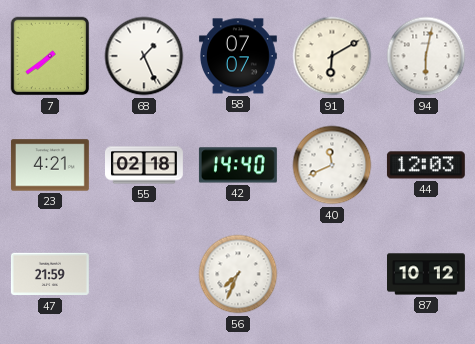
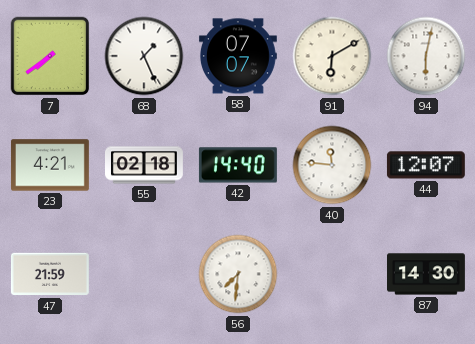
40: 11:41 -> 11:46
44: 12:03 -> 12:07
56: 7:34 -> 7:31
87: 10:12 -> 14:30
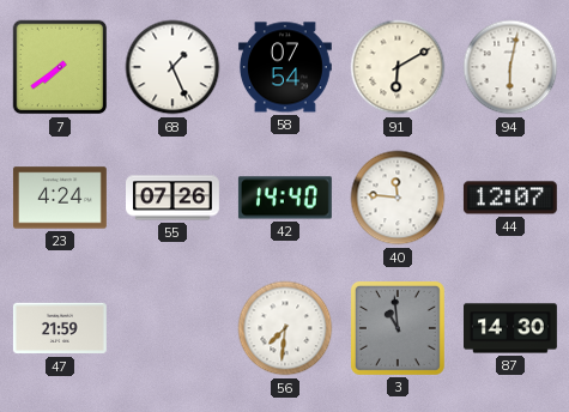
58: 07:07 -> 07:54
23: 4:21 -> 4:24
55: 02:18 -> 07:26
3: none -> 10:59
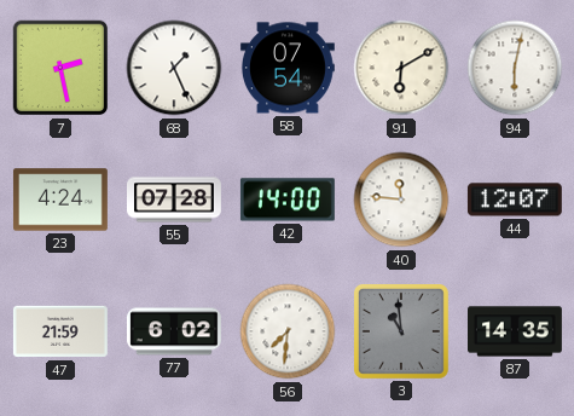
7: 7:39 -> 2:28
55: 07:26 -> 07:28
42: 14:40 -> 14:00
77: none -> 6:02
87: 14:30 -> 14:35
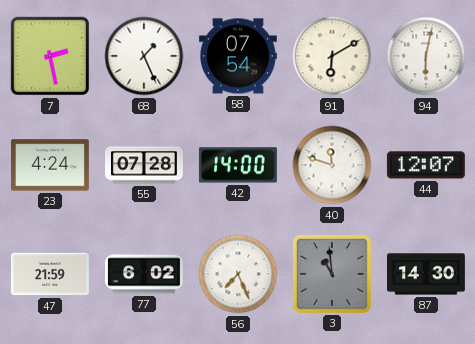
40: 11:46 -> 11:48
56: 7:31 -> 7:26
87: 14:35 -> 14:30
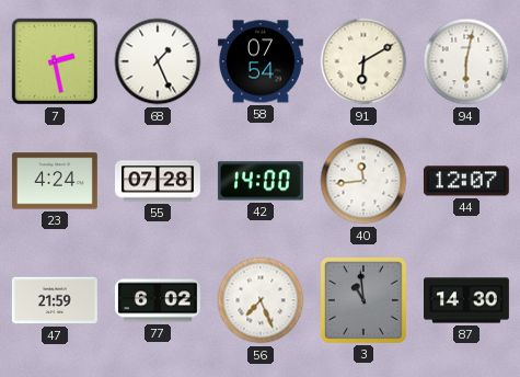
40: 11:48 -> 11:44
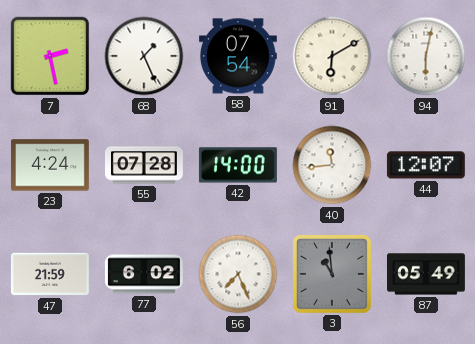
87: 14:30 -> 05:49
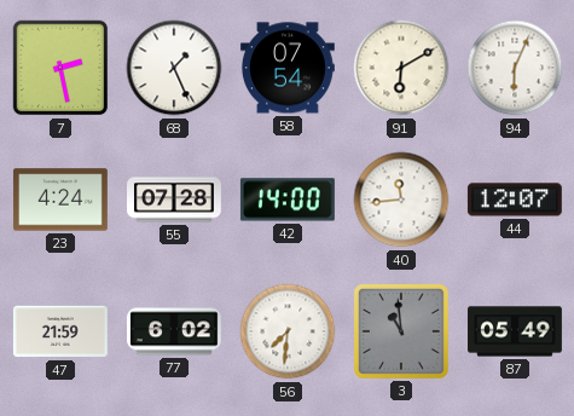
94: 6:02 -> 6:04
56: 7:26 -> 7:31
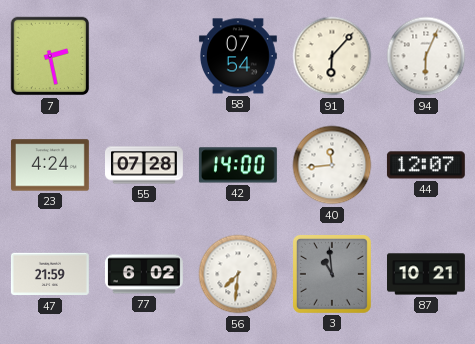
68: 1:26 -> none
91: 6:10 -> 6:07
87: 05:49 -> 10:21
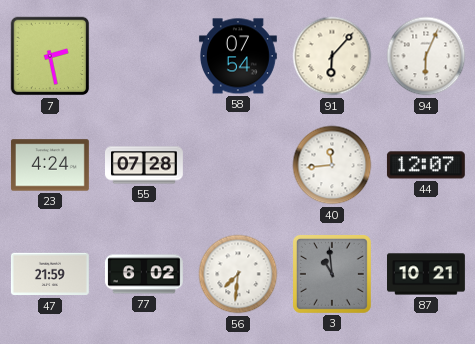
42: 14:00 -> none
